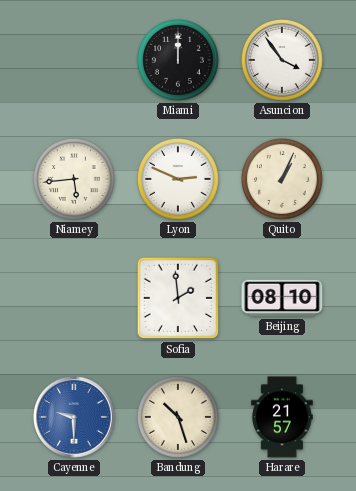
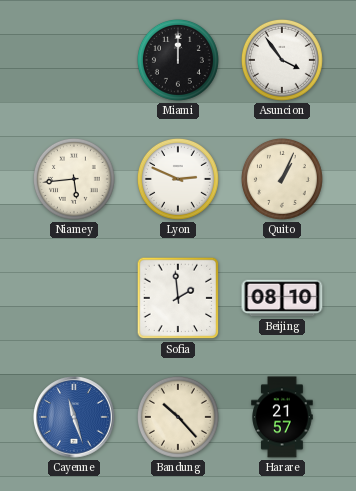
Cayenne: 9:30 -> 11:27
Bandung: 10:27 -> 10:23
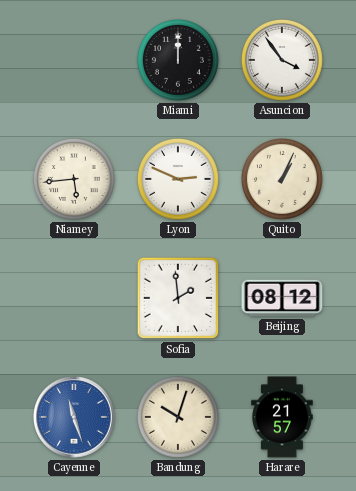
Beijing: 08:10 -> 08:12
Bandung: 10:23 -> 10:03
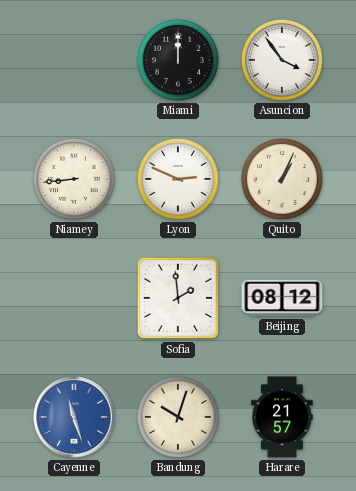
Niamey: 5:44 -> 8:44
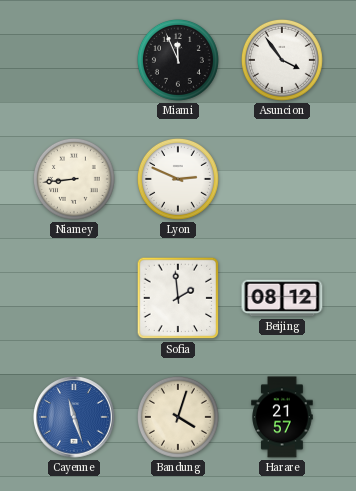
Miami: 12:00 -> 11:56
Quito: 1:04 -> none
Bandung: 10:03 -> 4:03
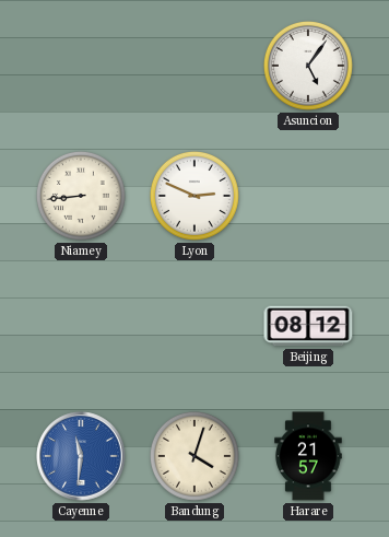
Miami: 11:56 -> none
Asuncion: 3:54 -> 5:06
Sofia: 1:59 -> none
Cayenne: 11:27 -> 11:31
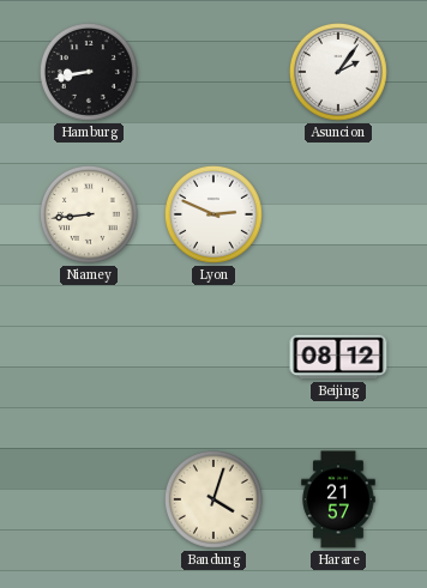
Hamburg: none -> 8:43
Asuncion: 5:06 -> 2:06
Cayenne: 11:31 -> none
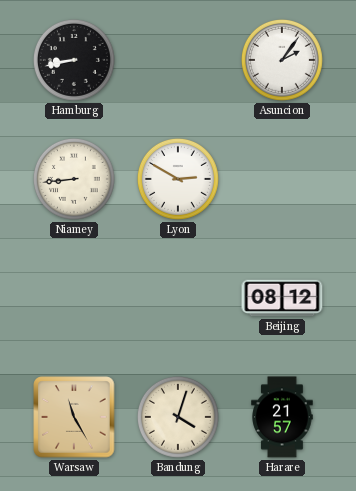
Lyon: 2:49 -> 2:50
Warsaw: none -> 11:25
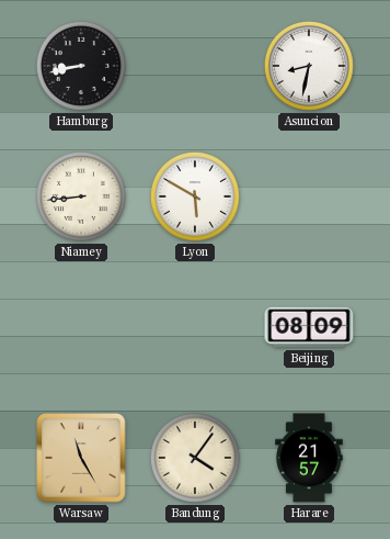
Asuncion: 2:06 -> 8:32
Lyon: 2:50 -> 5:50
Beijing: 08:12 -> 08:09
Bandung: 4:03 -> 4:06
